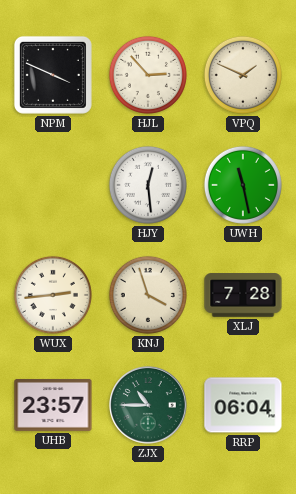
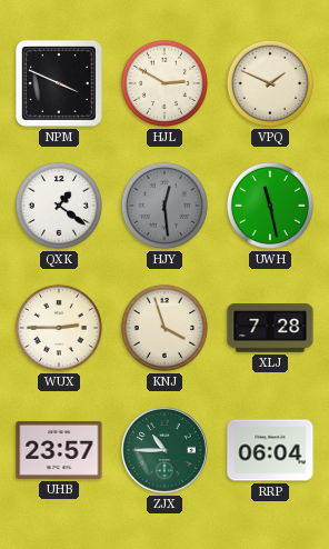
HJL: 2:53 -> 2:50
QXK: none -> 1:21
HJY dial: white -> grey
WUX: 2:44 -> 2:45
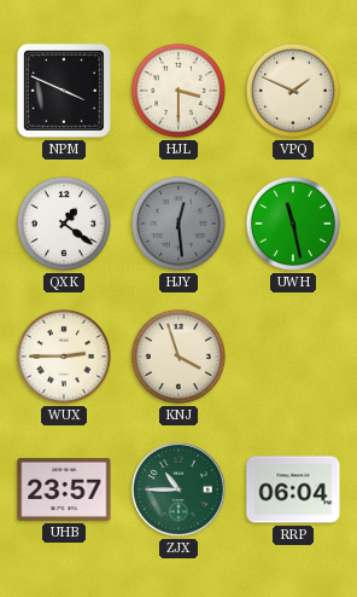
HJL: 2:50 -> 3:30
XLJ: 7:28 -> none
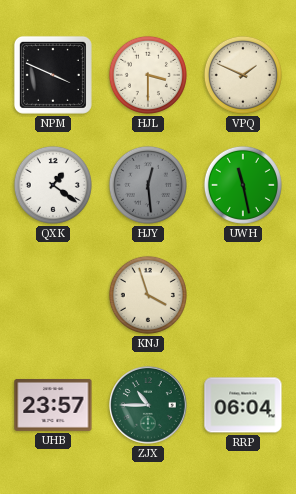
WUX: 2:45 -> none
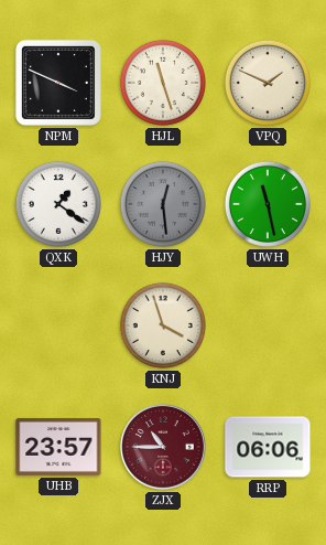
HJL: 3:30 -> 11:27
ZJX dial: green -> burgundy
RRP: 06:04 -> 06:06
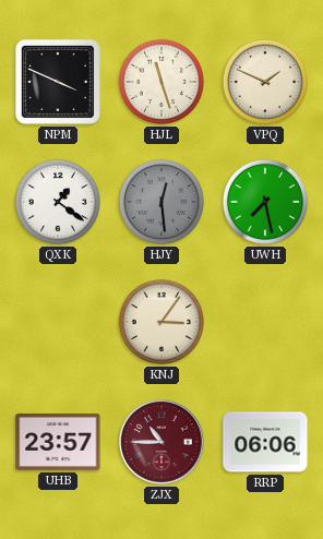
UWH: 11:28 -> 7:28
KNJ: 3:57 -> 3:06
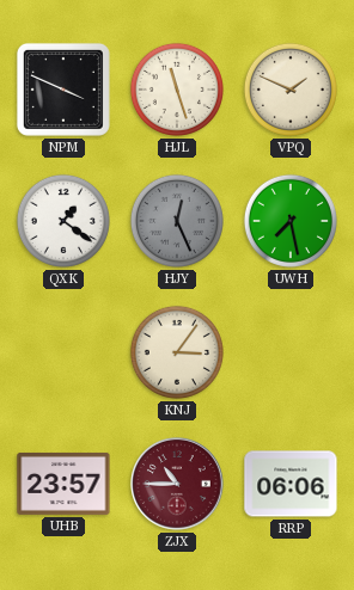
HJY: 12:29 -> 12:26
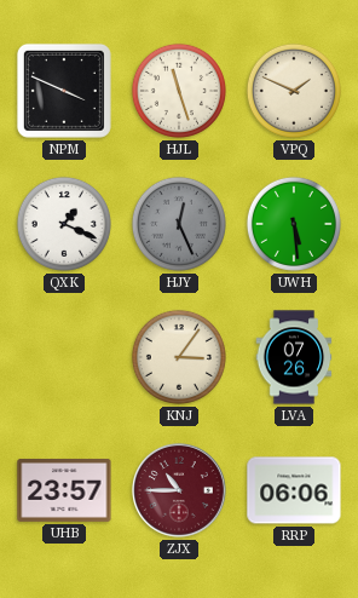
QXK: 1:21 -> 1:19
UWH: 7:28 -> 5:29
LVA: none -> 07:26
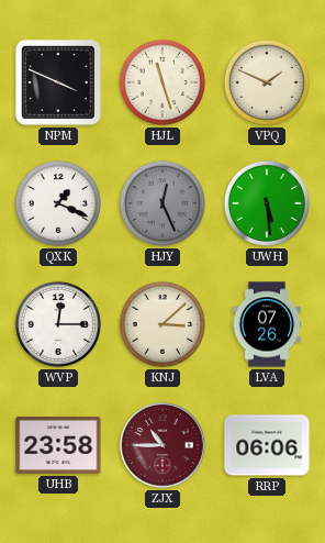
WVP: none -> 12:15
KNJ: 3:06 -> 3:08
UHB: 23:57 -> 23:58
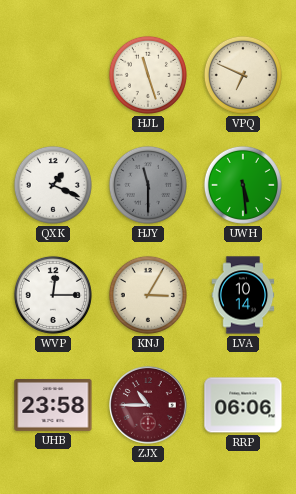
NPM: 3:49 -> none
VPQ: 1:49 -> 6:49
HJY: 12:26 -> 11:30
KNJ: 3:08 -> 3:05
LVA: 07:26 -> 10:14
